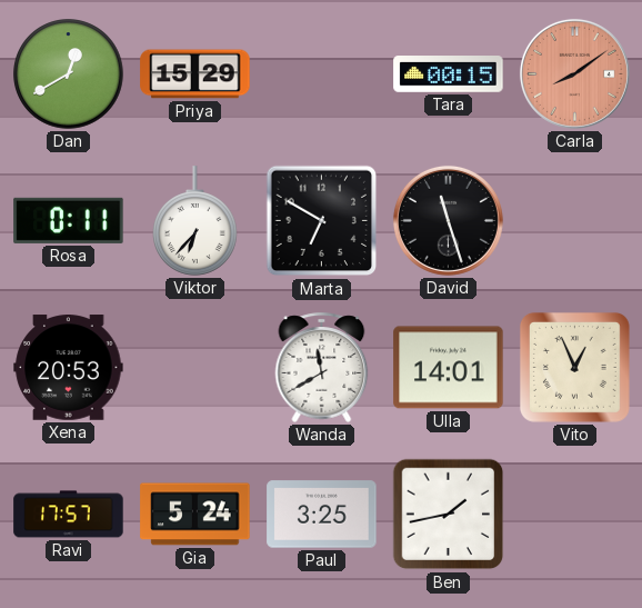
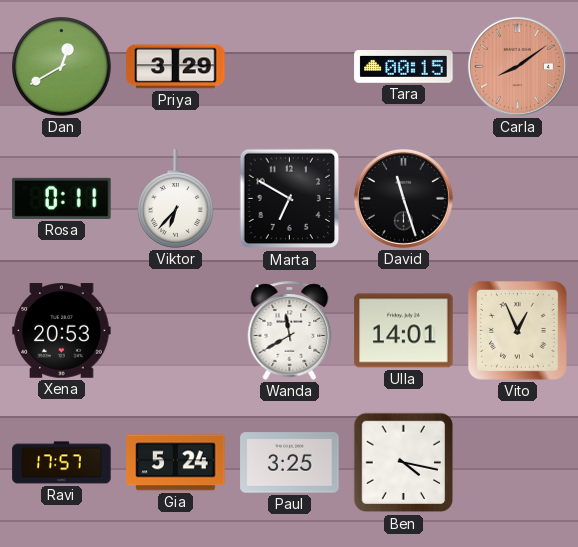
Priya: 15:29 -> 3:29
Ben: 1:43 -> 4:17
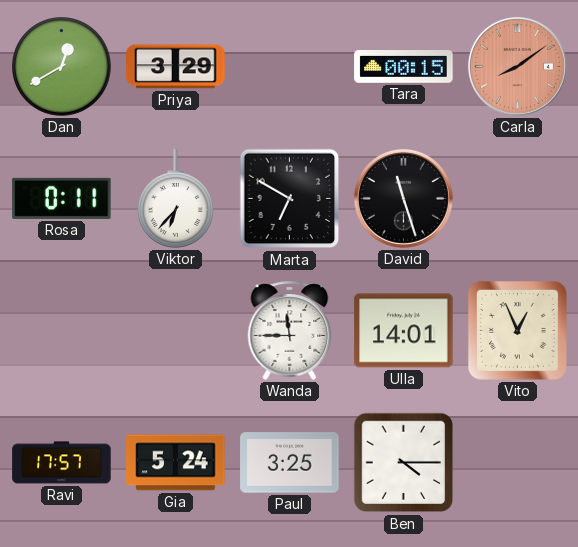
Xena: 20:53 -> none
Wanda: 11:40 -> 11:45
Ben: 4:17 -> 4:15
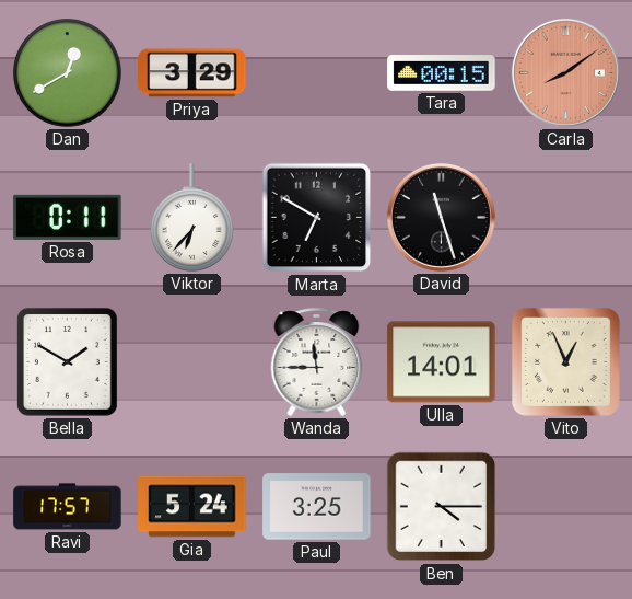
Bella: none -> 1:50
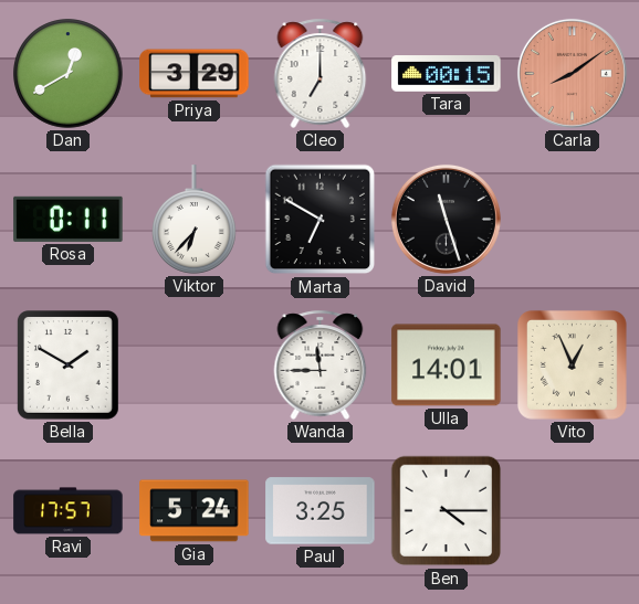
Cleo: none -> 7:00
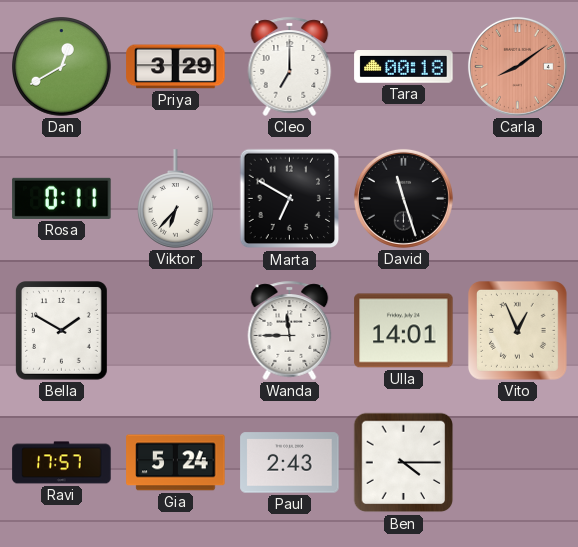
Tara: 00:15 -> 00:18
Paul: 3:25 -> 2:43
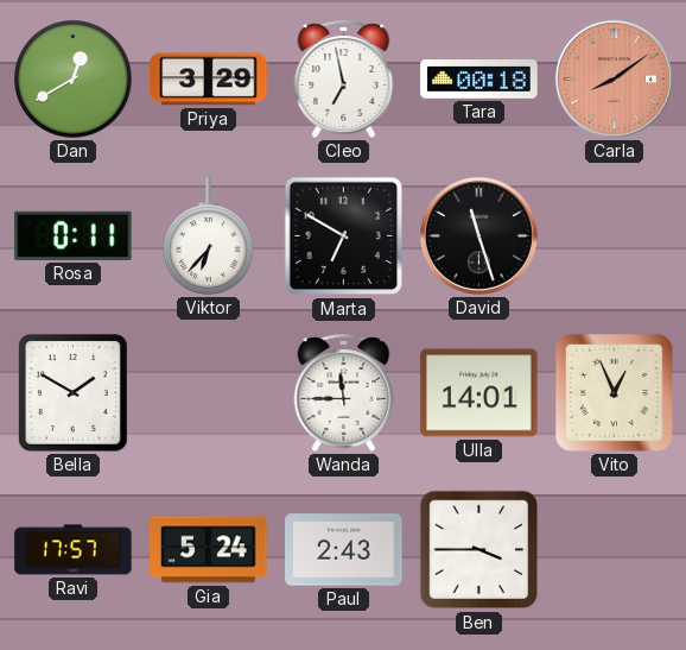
Cleo: 7:00 -> 6:58
Ben: 4:15 -> 3:45
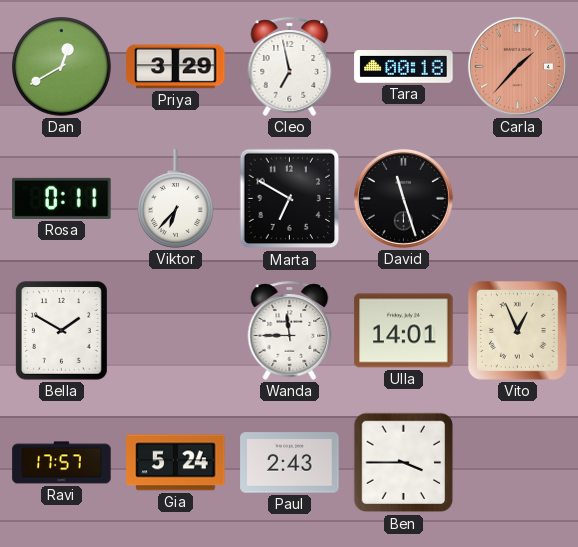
Carla: 8:09 -> 1:37
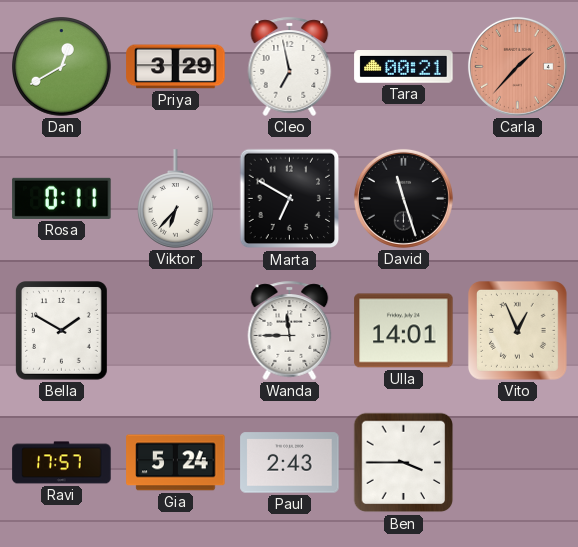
Tara: 00:18 -> 00:21
